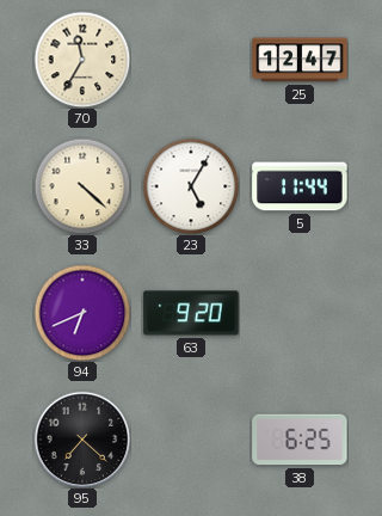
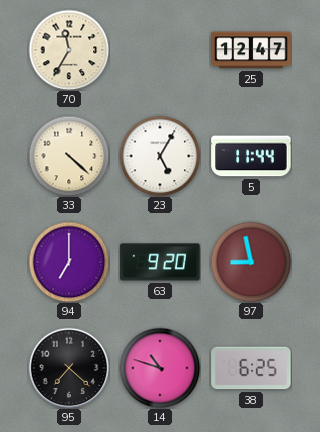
94: 6:41 -> 7:00
97: none -> 8:58
14: none -> 10:48
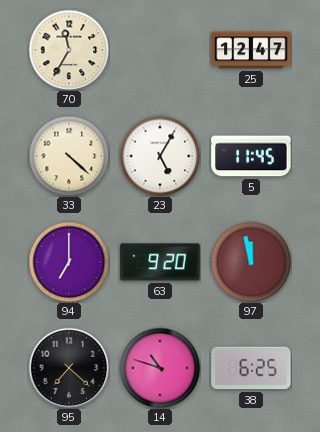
5: 11:44 -> 11:45
97: 8:58 -> 11:58
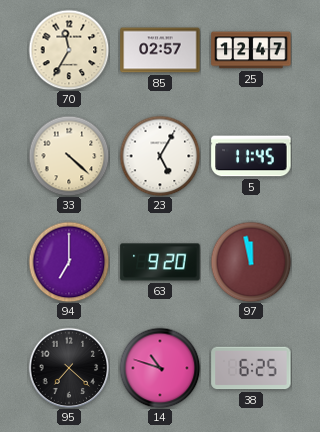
85: none -> 02:57
